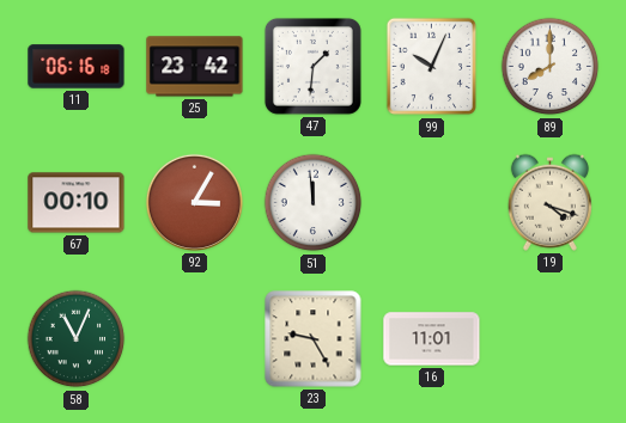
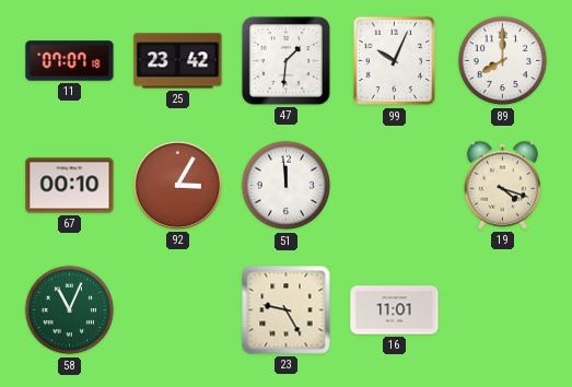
11: 06:16 -> 07:07
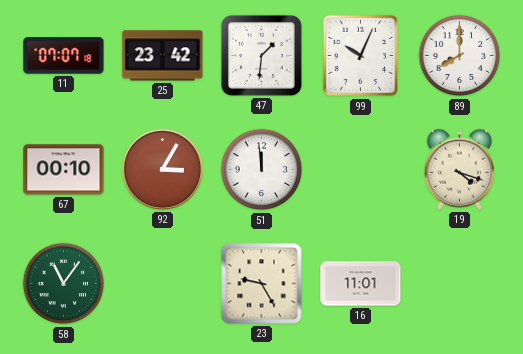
58: 11:04 -> 11:06
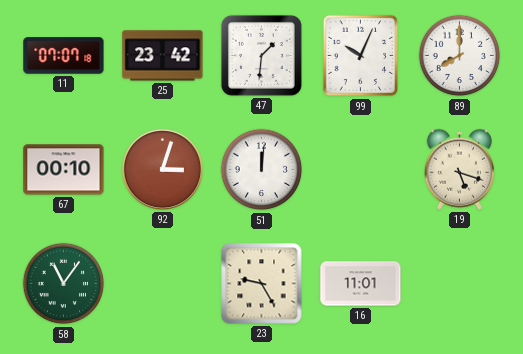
92: 3:05 -> 3:03
51: 11:59 -> 12:01
19: 4:18 -> 5:18
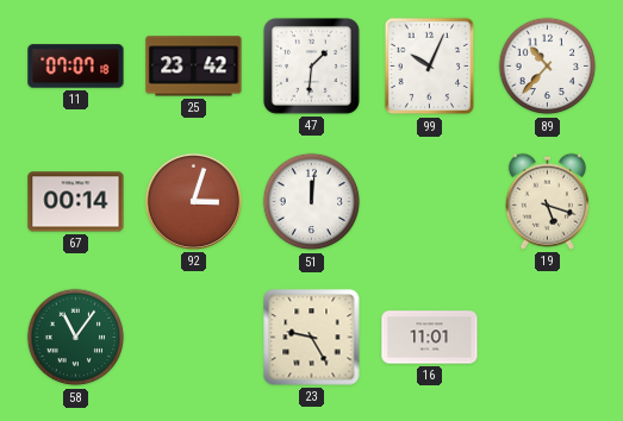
89: 8:00 -> 10:37
67: 00:10 -> 00:14
